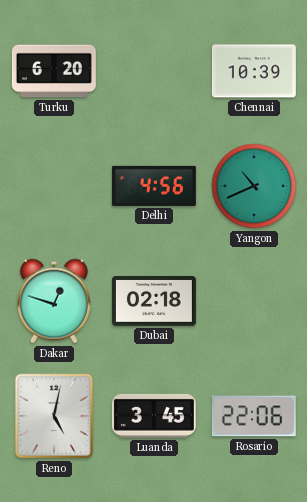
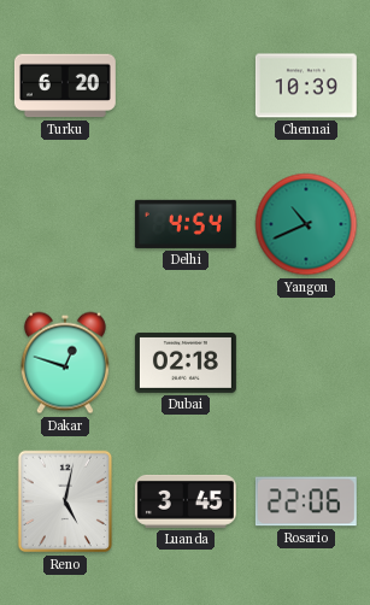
Delhi: 4:56 -> 4:54
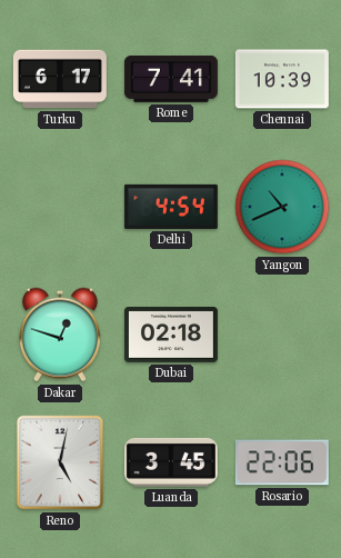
Turku: 6:20 -> 6:17
Rome: none -> 7:41
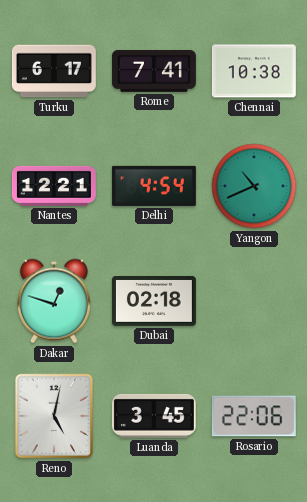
Chennai: 10:39 -> 10:38
Nantes: none -> 12:21
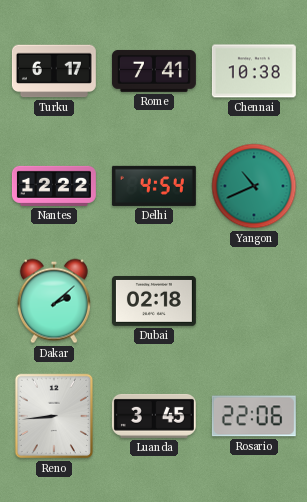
Nantes: 12:21 -> 12:22
Dakar: 12:48 -> 2:08
Reno: 5:02 -> 8:44
